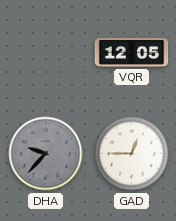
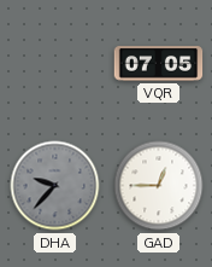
VQR: 12:05 -> 07:05
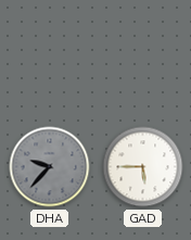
VQR: 07:05 -> none
GAD: 12:45 -> 5:45
